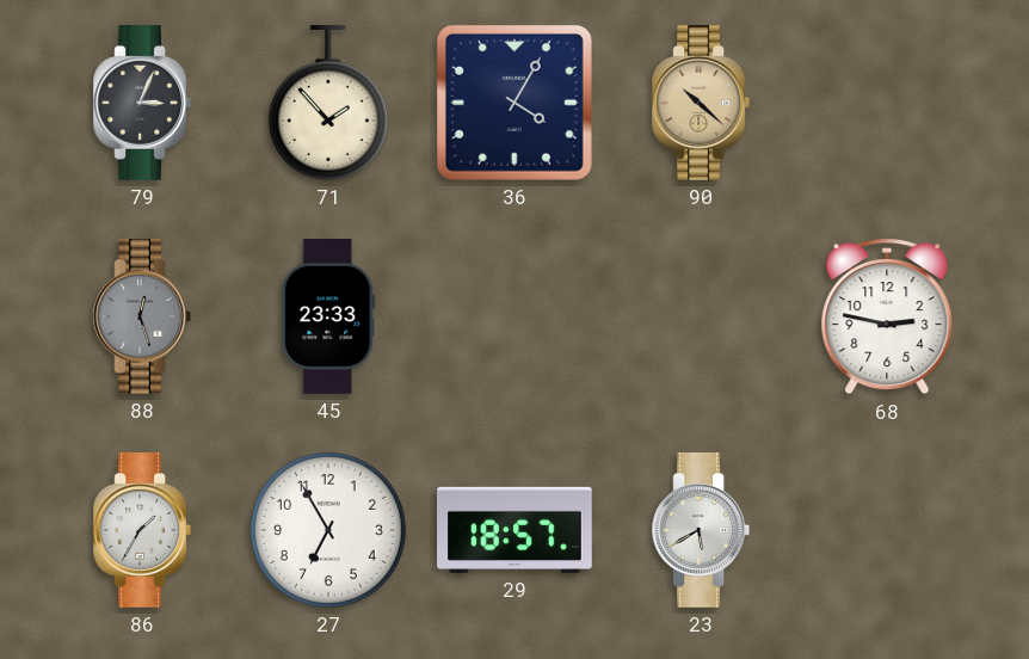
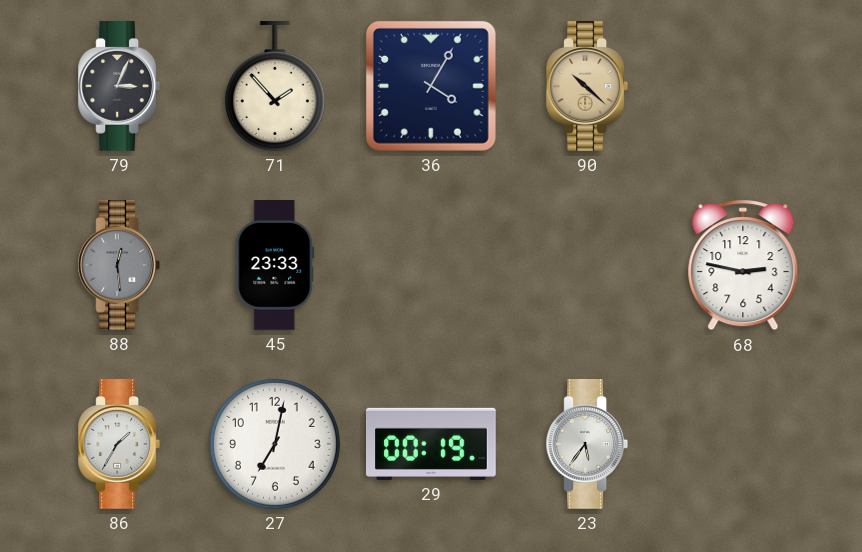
88: 12:27 -> 12:29
27: 6:55 -> 7:02
29: 18:57 -> 00:19
23: 5:40 -> 5:36
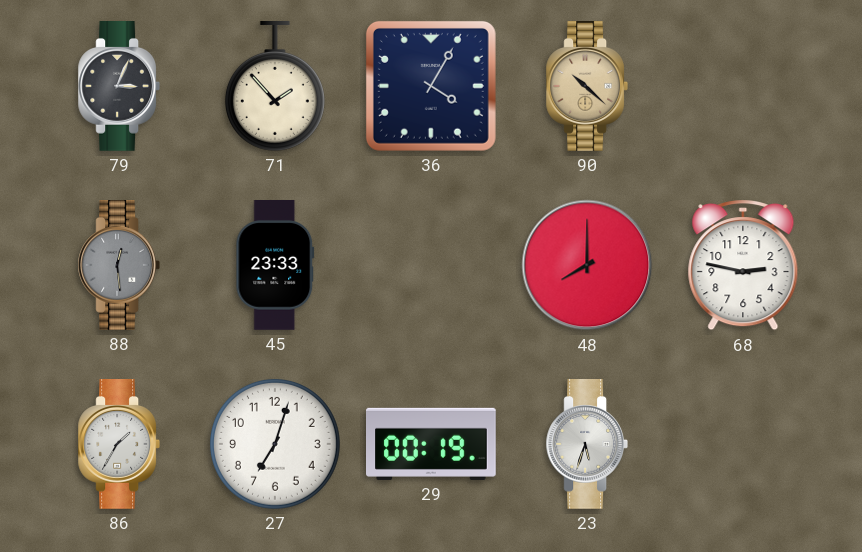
48: none -> 8:00
27: 7:02 -> 7:03
23: 5:36 -> 5:33
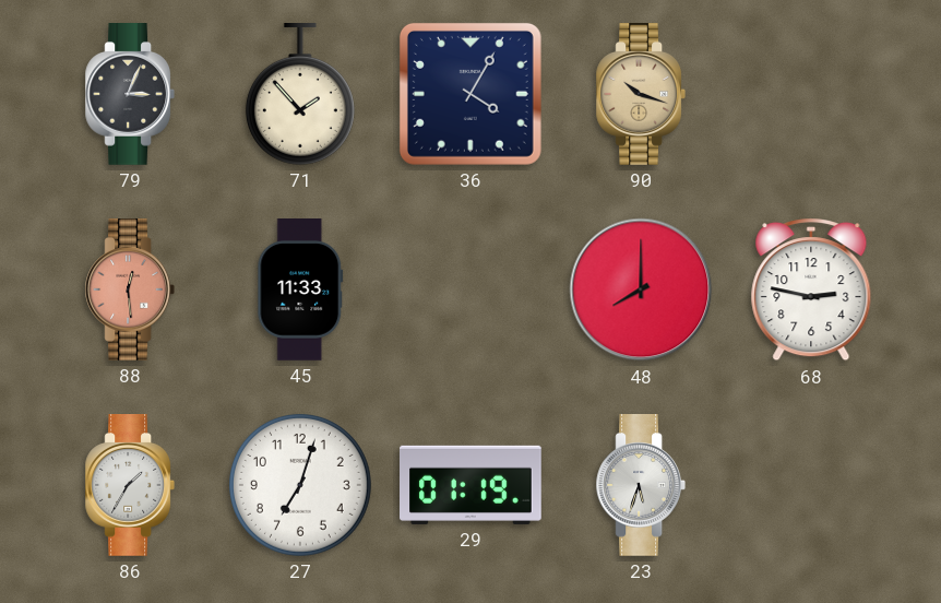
90: 10:22 -> 10:18
88 dial: grey -> salmon
45: 23:33 -> 11:33
29: 00:19 -> 01:19
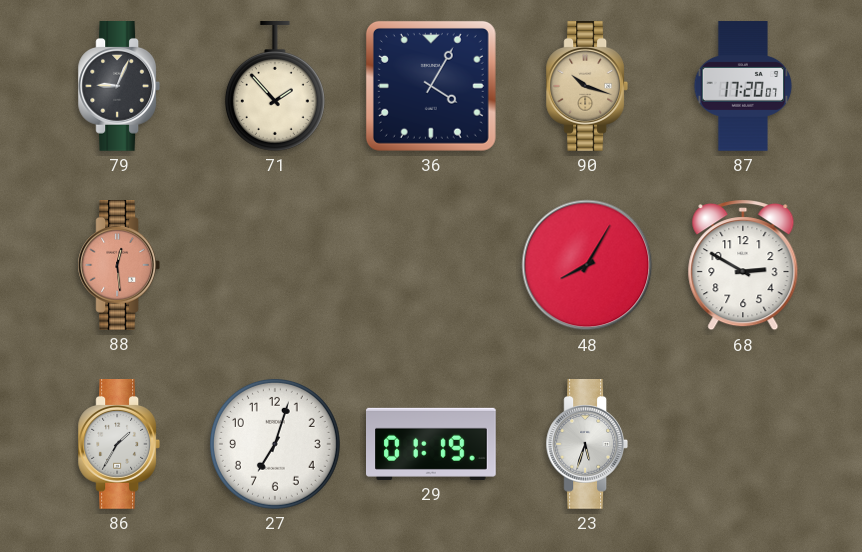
79: 3:04 -> 9:04
87: none -> 17:20
45: 11:33 -> none
48: 8:00 -> 8:05
68: 2:47 -> 2:50
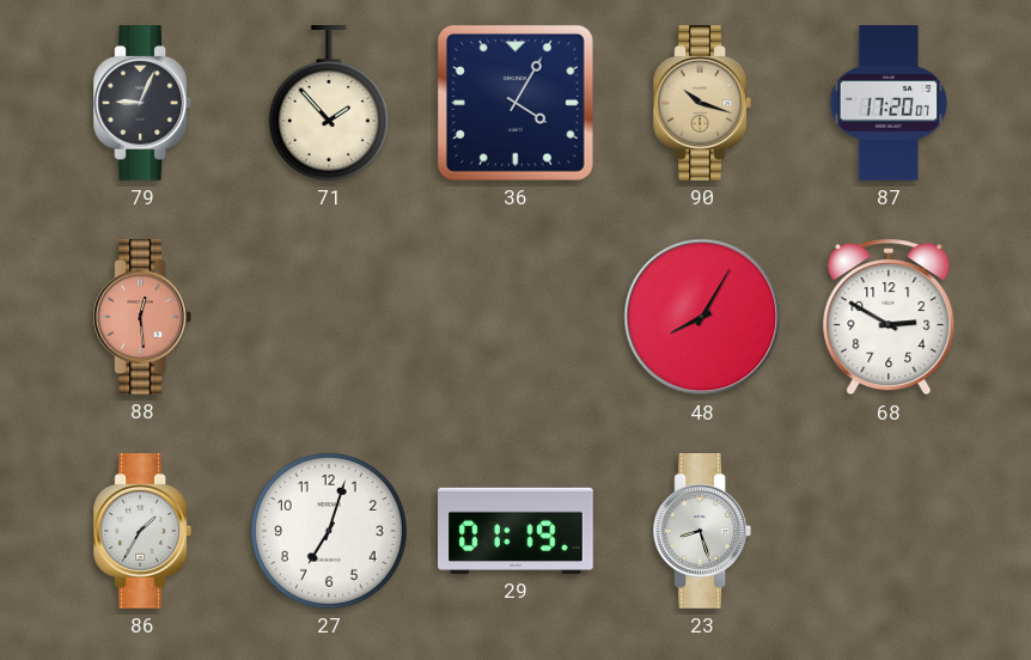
23: 5:33 -> 8:27
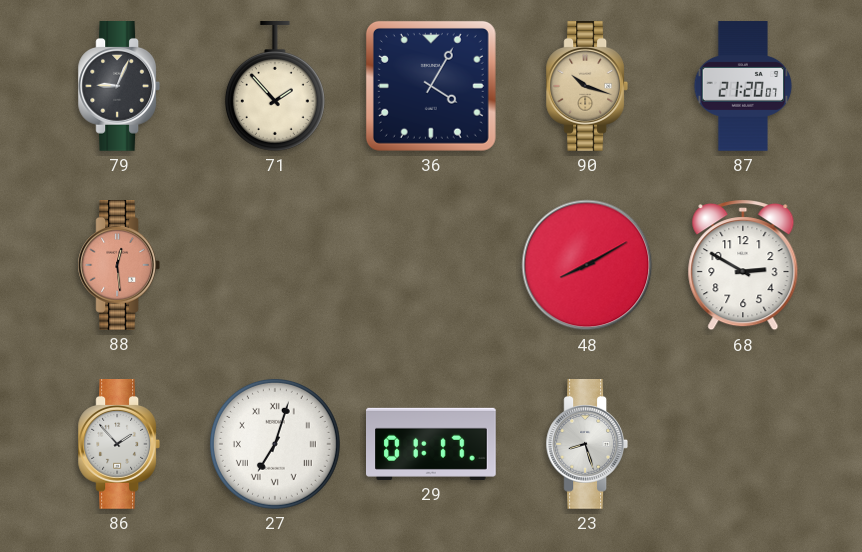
87: 17:20 -> 21:20
48: 8:05 -> 8:10
86: 1:35 -> 1:53
27 numerals: Arabic -> Roman
29: 01:19 -> 01:17
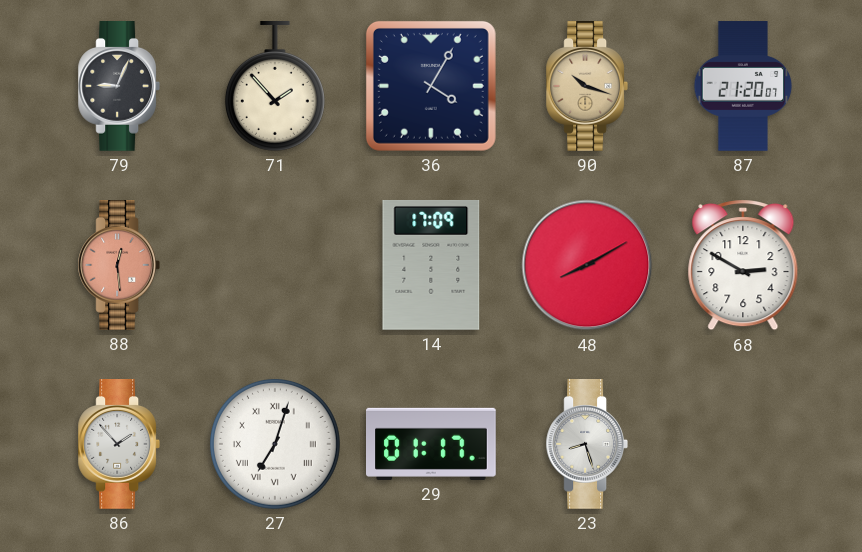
14: none -> 17:09
